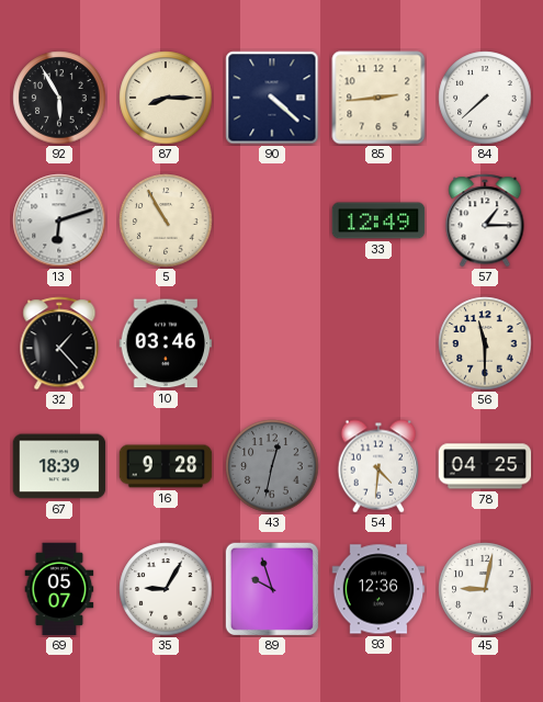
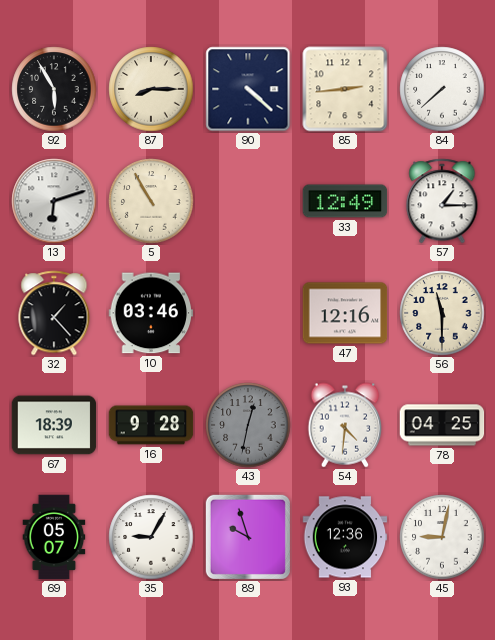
47: none -> 12:16
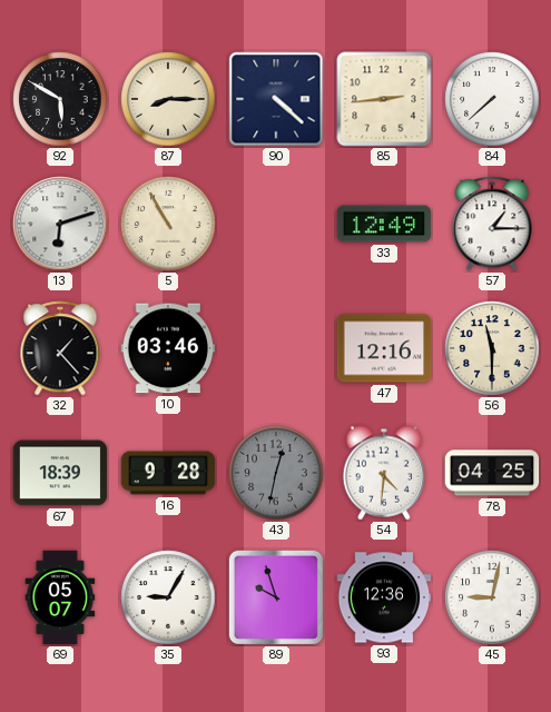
92: 5:55 -> 5:50
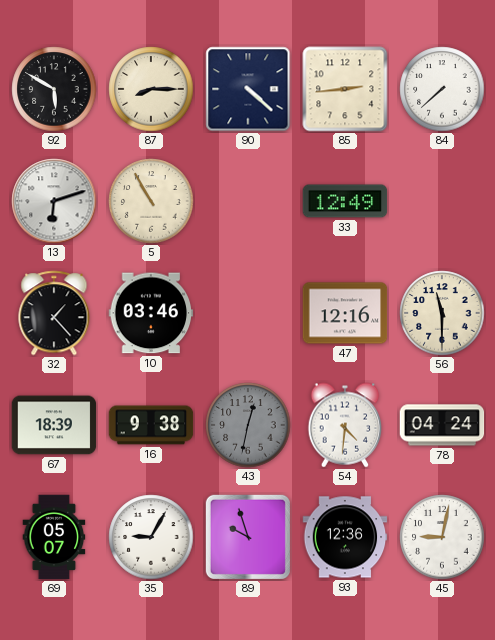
57: 1:15 -> none
16: 9:28 -> 9:38
78: 04:25 -> 04:24
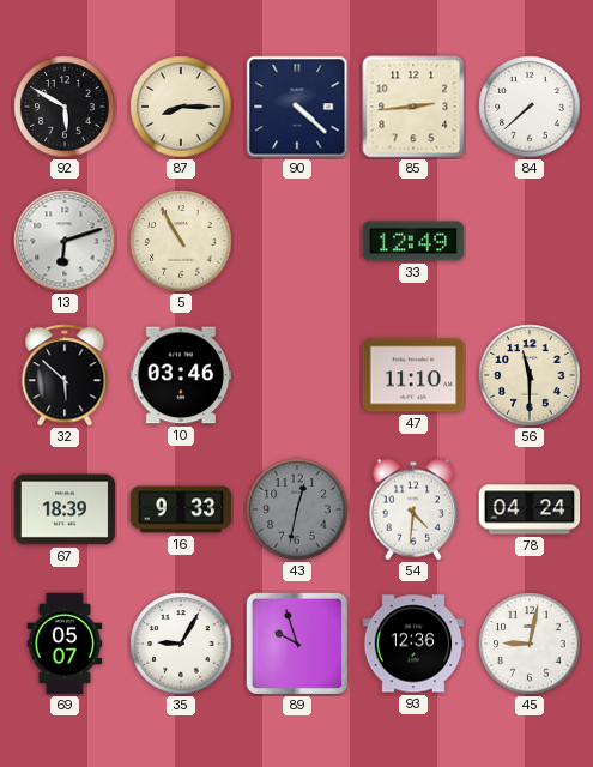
32: 1:23 -> 5:52
47: 12:16 -> 11:10
16: 9:38 -> 9:33
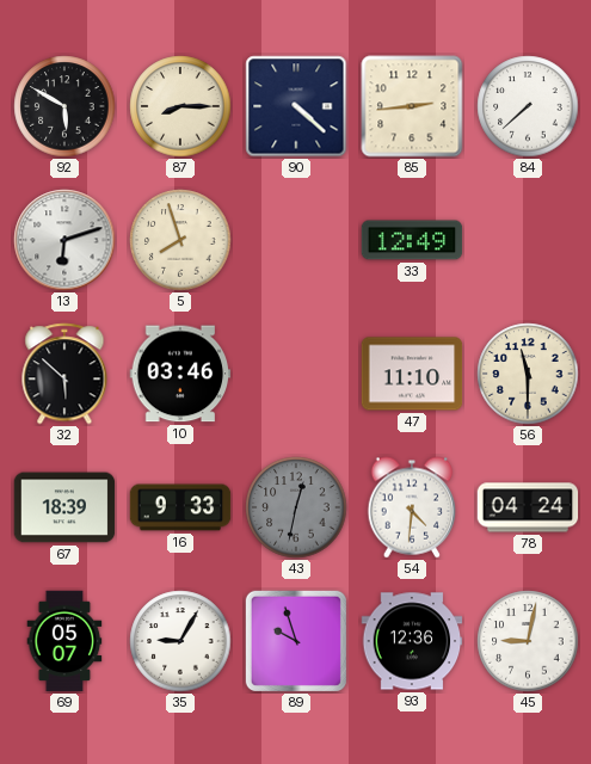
5: 10:55 -> 7:57
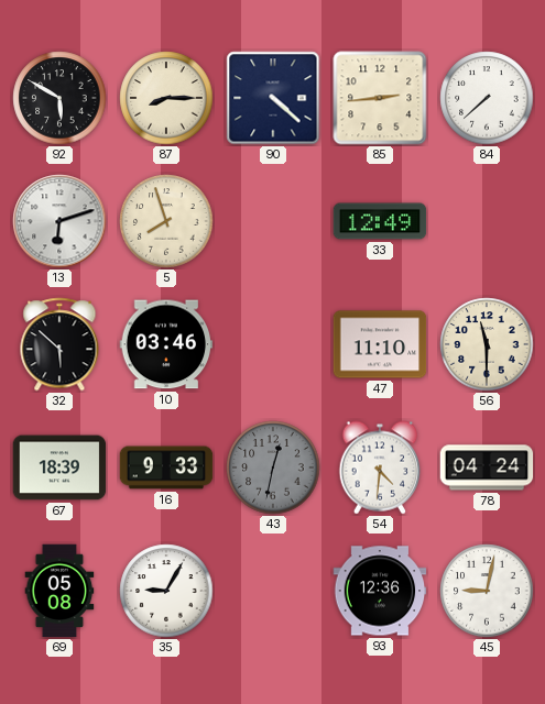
69: 05:07 -> 05:08
89: 9:57 -> none
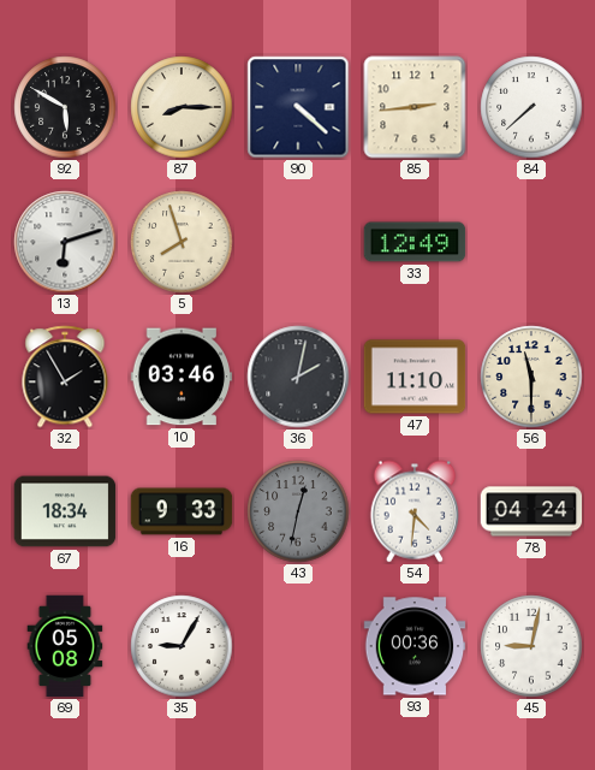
32: 5:52 -> 1:55
36: none -> 2:02
67: 18:39 -> 18:34
93: 12:36 -> 00:36
